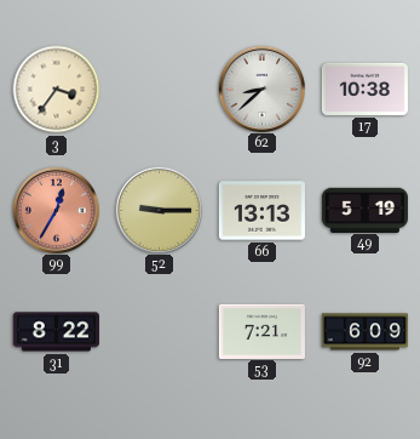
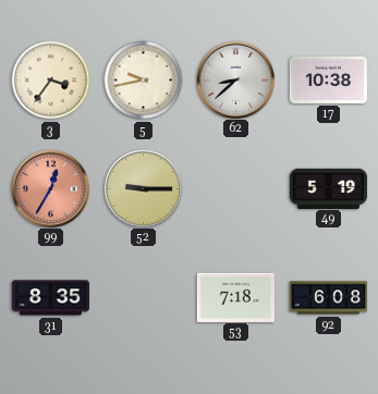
5: none -> 9:43
66: 13:13 -> none
31: 8:22 -> 8:35
53: 7:21 -> 7:18
92: 6:09 -> 6:08
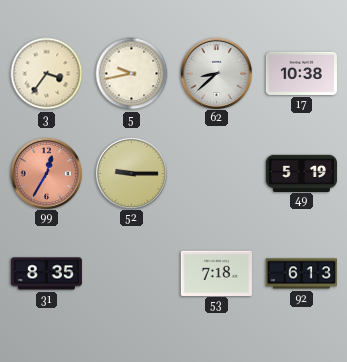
92: 6:08 -> 6:13
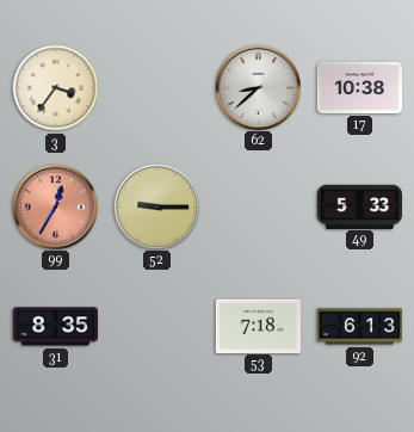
5: 9:43 -> none
49: 5:19 -> 5:33
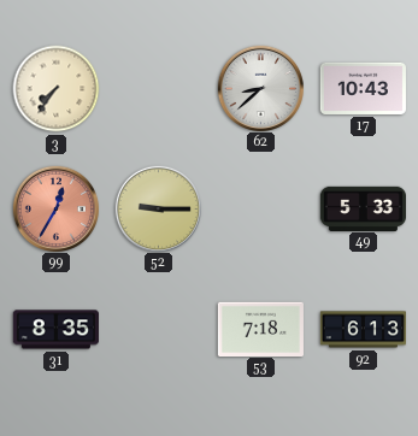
3: 3:36 -> 7:36
17: 10:38 -> 10:43
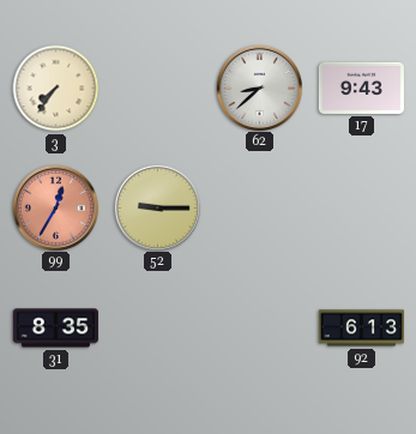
17: 10:43 -> 9:43
49: 5:33 -> none
53: 7:18 -> none
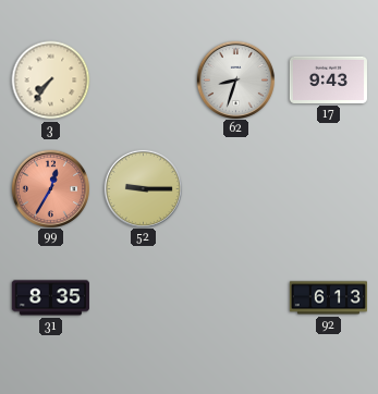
62: 8:38 -> 8:33
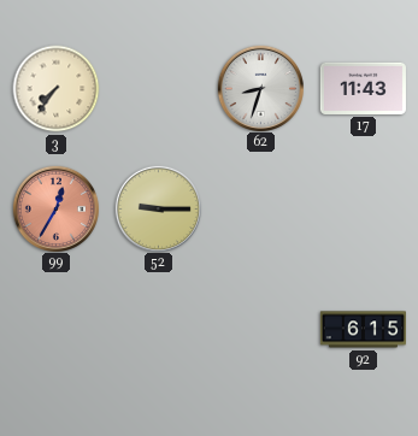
17: 9:43 -> 11:43
31: 8:35 -> none
92: 6:13 -> 6:15
